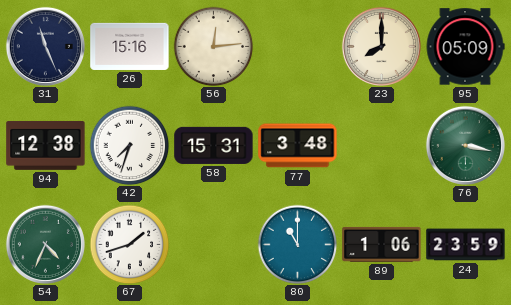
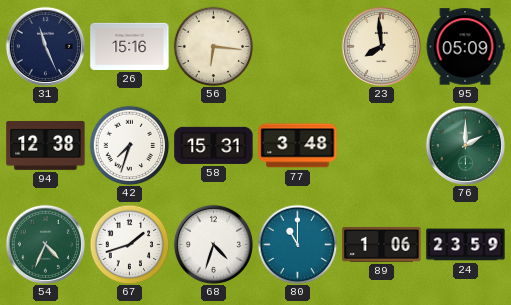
56: 12:14 -> 6:16
23: 8:00 -> 7:59
76: 3:17 -> 2:00
68: none -> 4:33
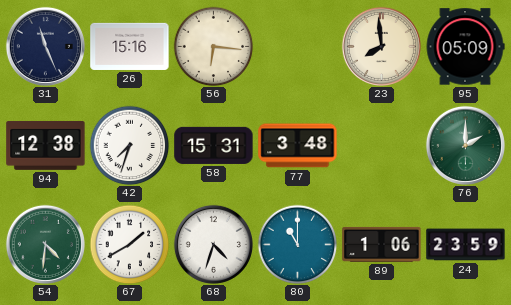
54: 4:34 -> 4:31
67: 1:42 -> 1:40
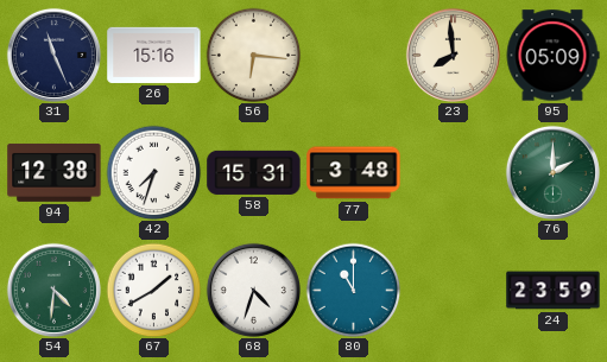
89: 1:06 -> none
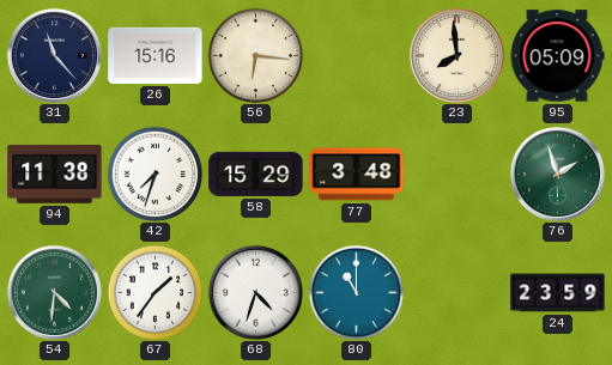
31: 11:26 -> 11:23
94: 12:38 -> 11:38
58: 15:31 -> 15:29
76: 2:00 -> 1:57
67: 1:40 -> 1:36
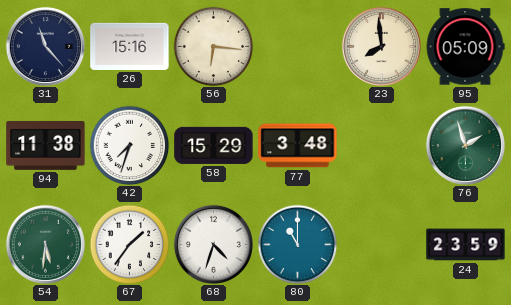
54: 4:31 -> 5:31
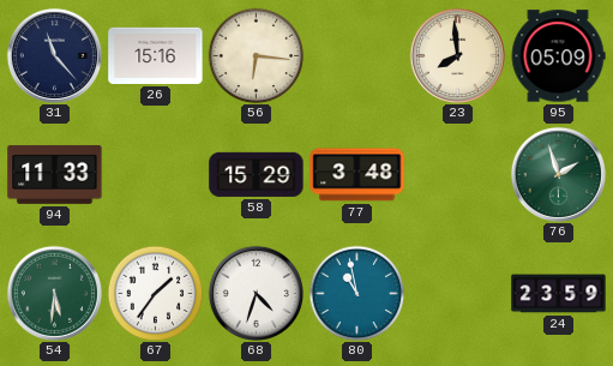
94: 11:38 -> 11:33
42: 7:33 -> none
80: 11:00 -> 10:58
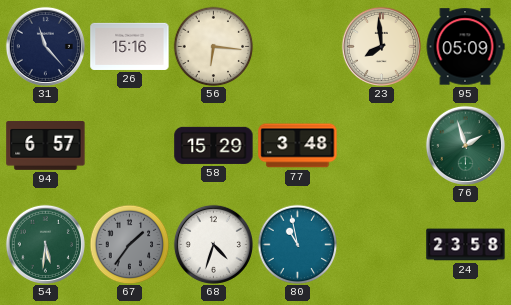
94: 11:33 -> 6:57
67 dial: white -> grey
24: 23:59 -> 23:58
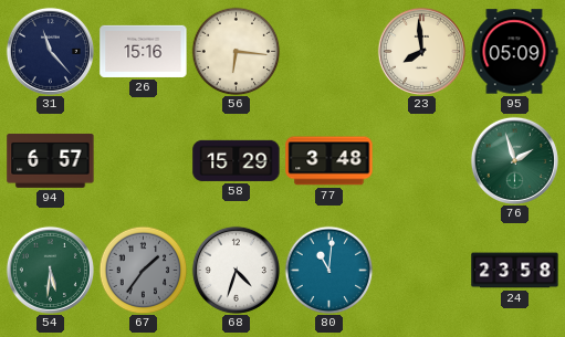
80: 10:58 -> 11:01
